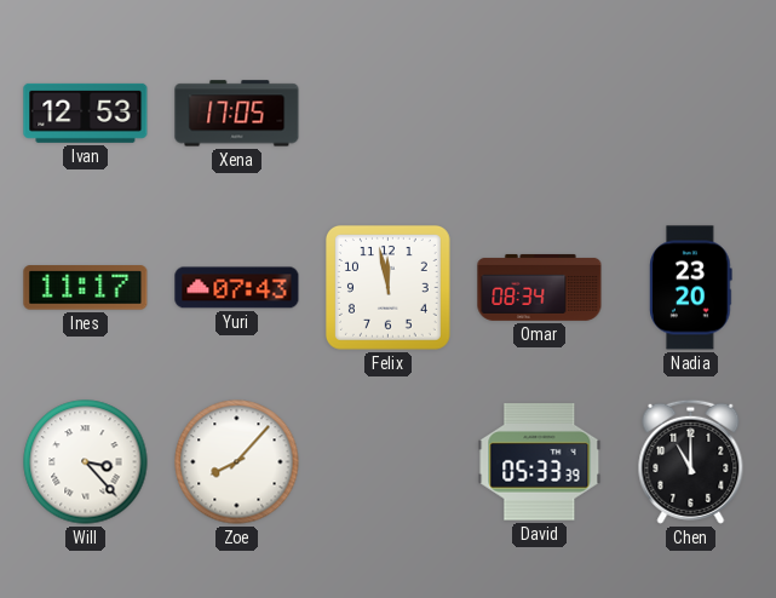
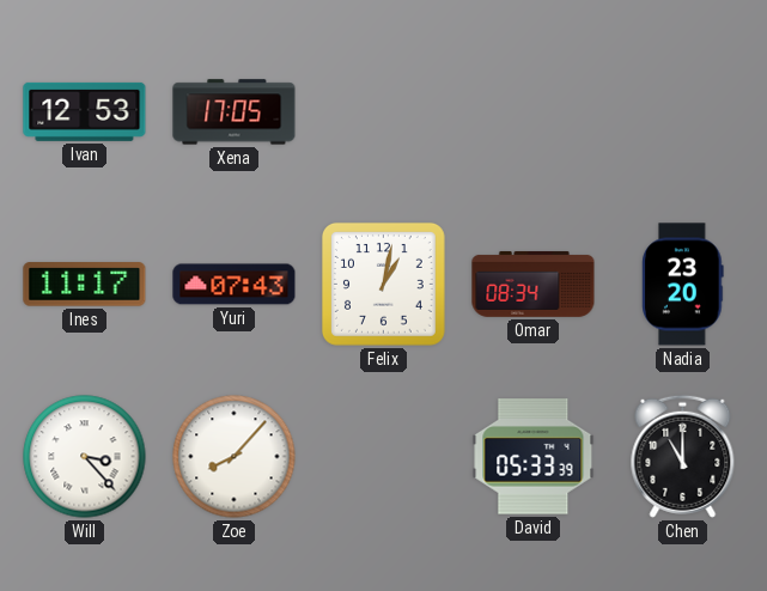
Felix: 11:58 -> 1:02
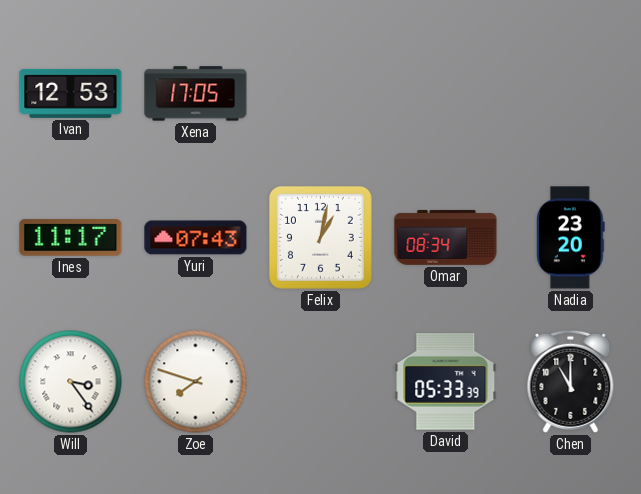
Will: 3:23 -> 3:24
Zoe: 8:07 -> 7:48
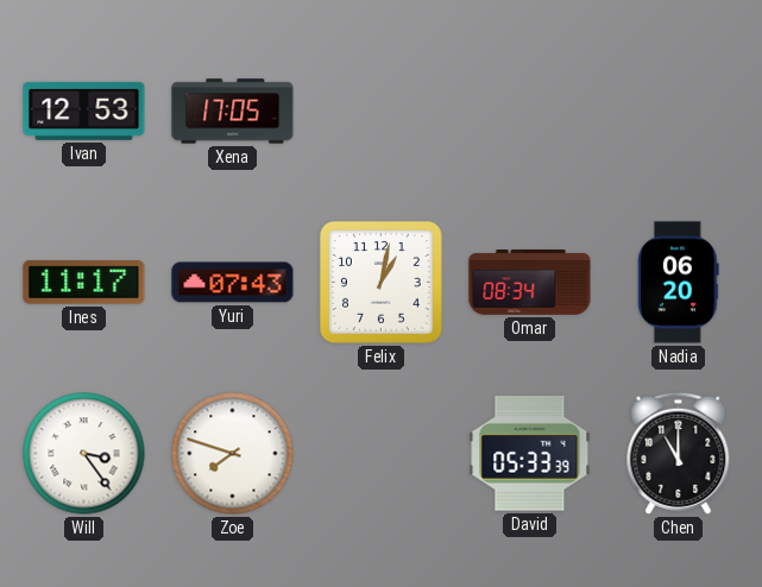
Nadia: 23:20 -> 06:20
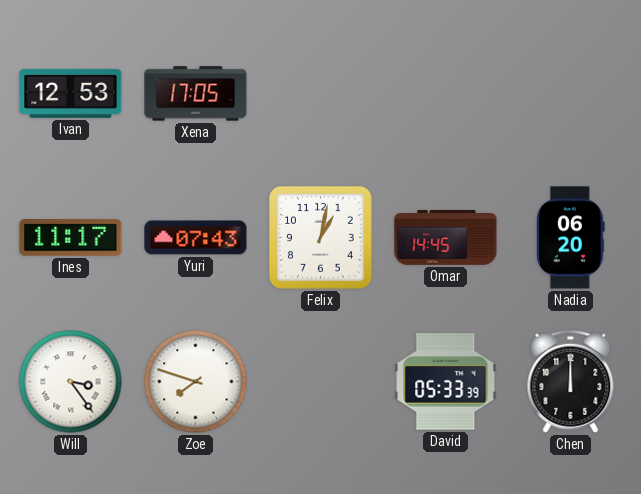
Omar: 08:34 -> 14:45
Chen: 11:00 -> 12:00
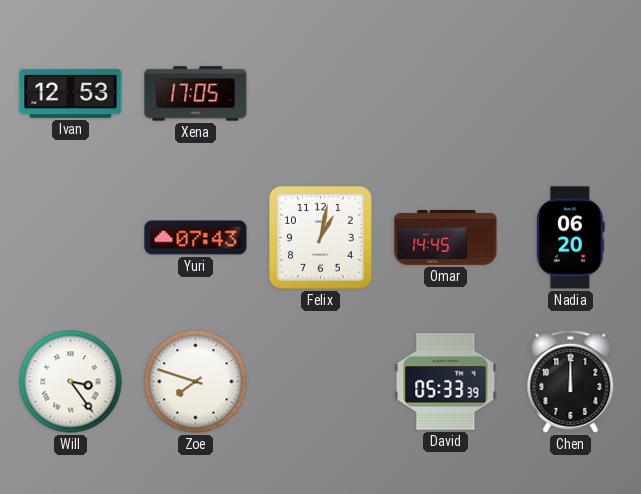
Ines: 11:17 -> none
